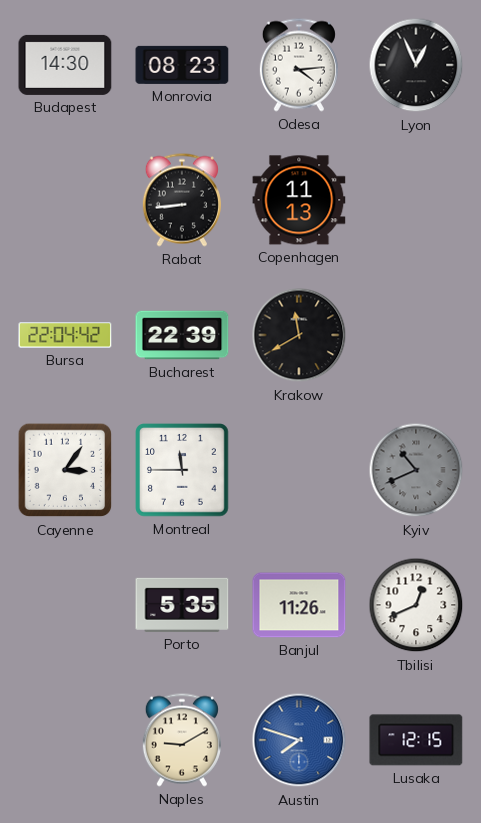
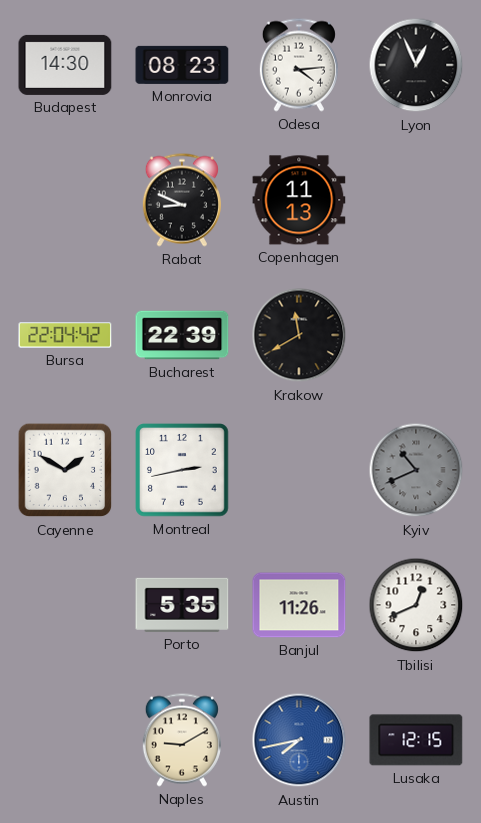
Rabat: 8:44 -> 8:49
Cayenne: 3:06 -> 1:50
Montreal: 11:45 -> 2:43
Austin: 7:48 -> 7:43
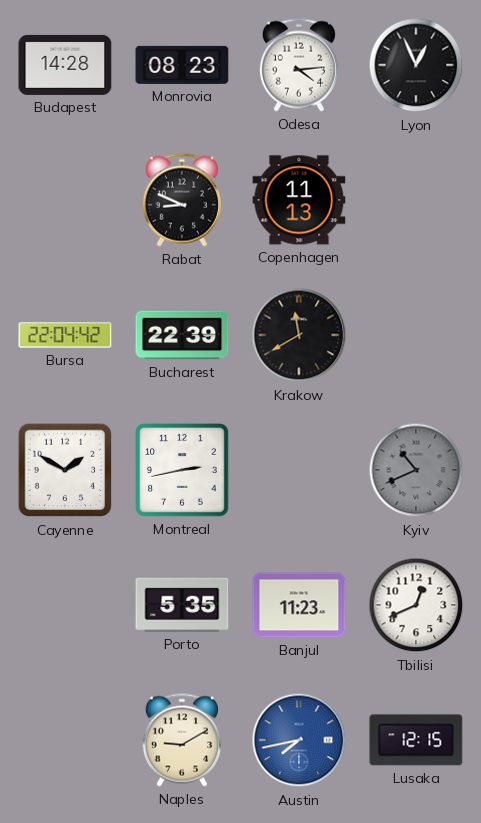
Budapest: 14:30 -> 14:28
Banjul: 11:26 -> 11:23
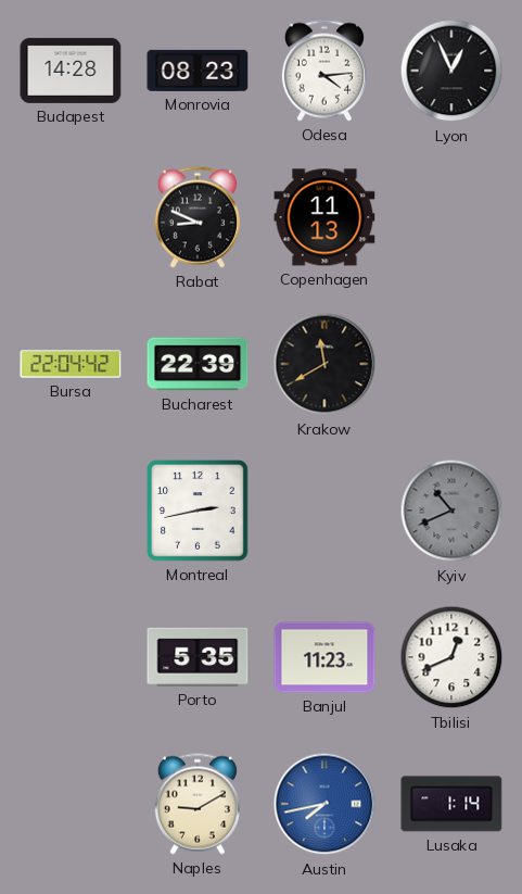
Cayenne: 1:50 -> none
Lusaka: 12:15 -> 1:14
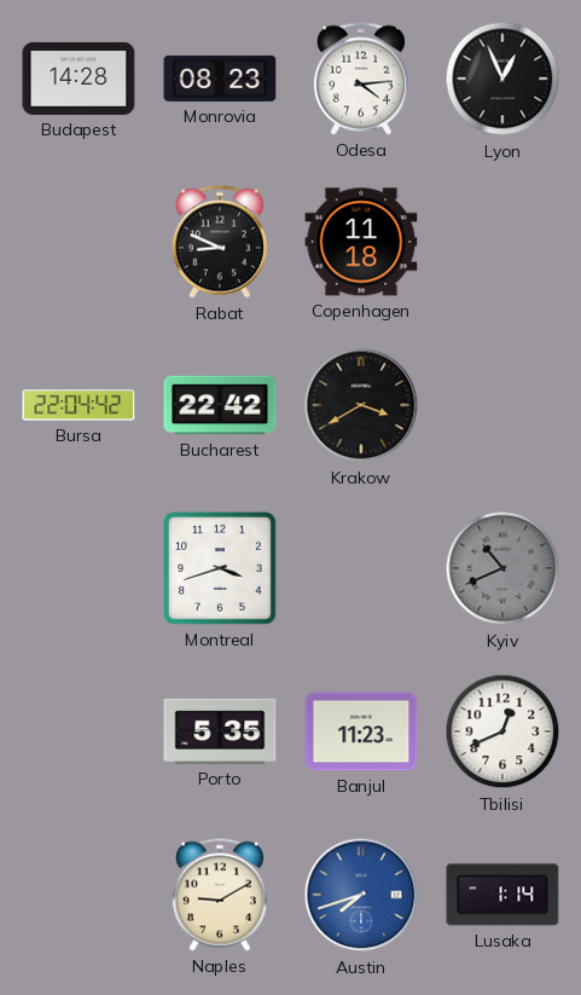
Copenhagen: 11:13 -> 11:18
Bucharest: 22:39 -> 22:42
Krakow: 11:40 -> 3:40
Montreal: 2:43 -> 3:42
Austin: 7:43 -> 7:42
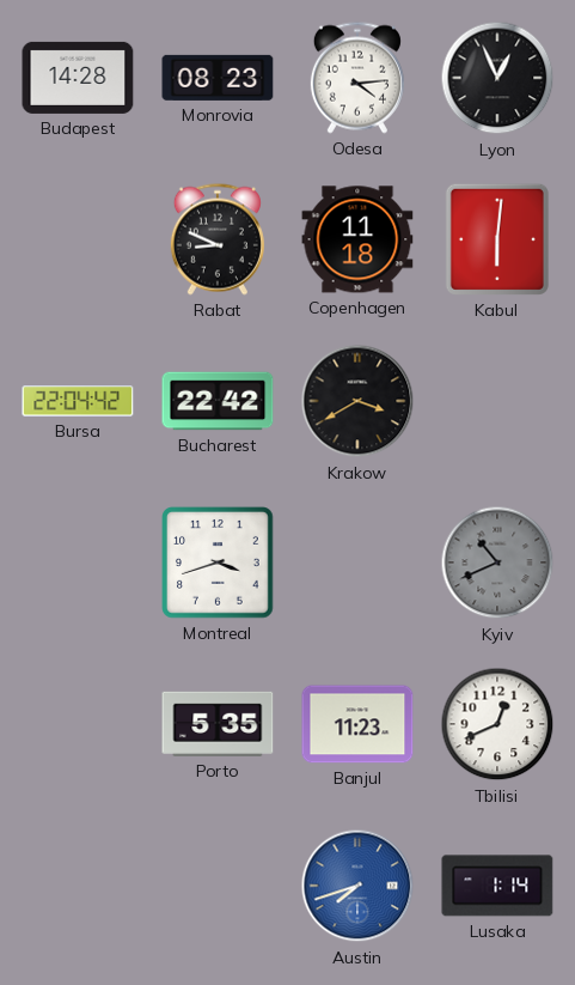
Kabul: none -> 6:01
Naples: 9:10 -> none
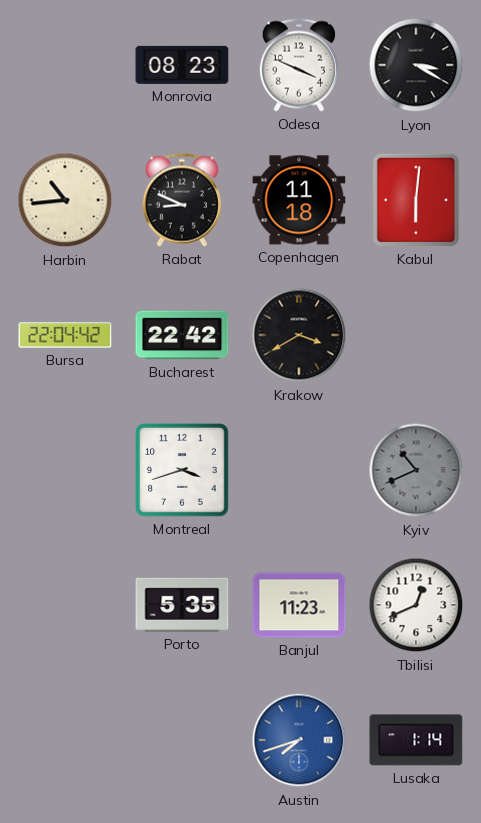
Budapest: 14:28 -> none
Odesa: 4:14 -> 3:49
Lyon: 12:56 -> 3:20
Harbin: none -> 10:44
